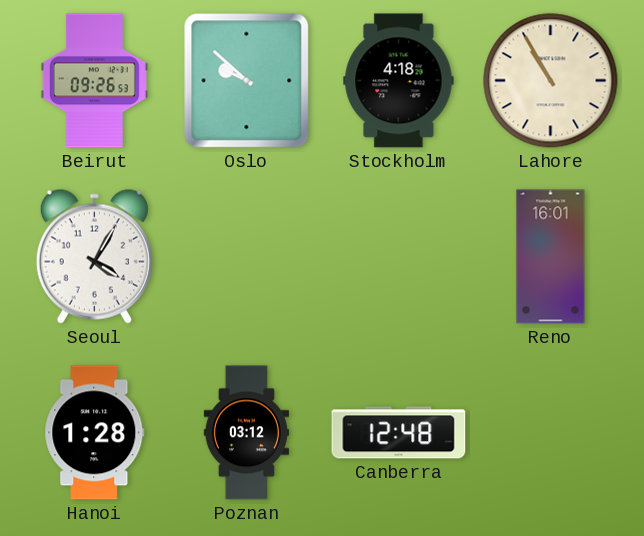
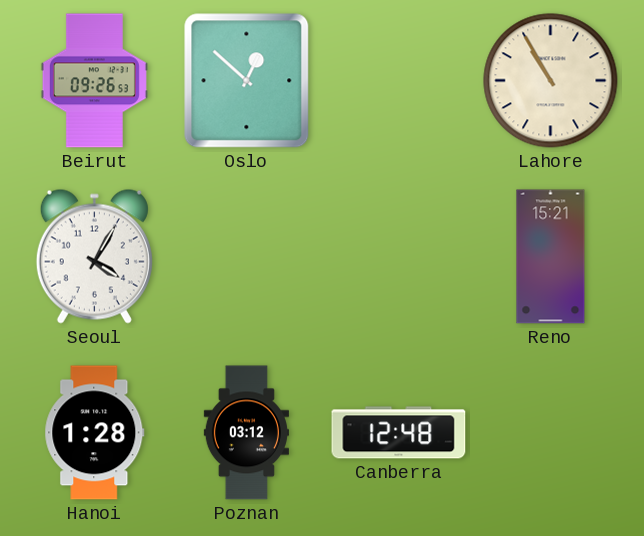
Oslo: 9:52 -> 12:52
Stockholm: 4:18 -> none
Reno: 16:01 -> 15:21
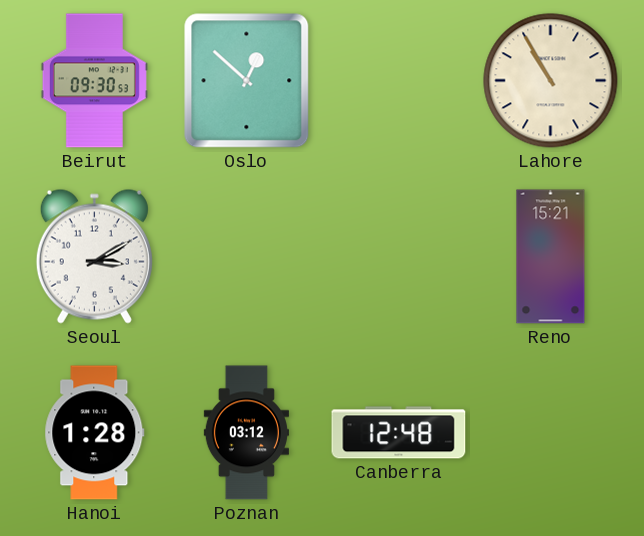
Beirut: 09:26 -> 09:30
Seoul: 4:05 -> 3:10
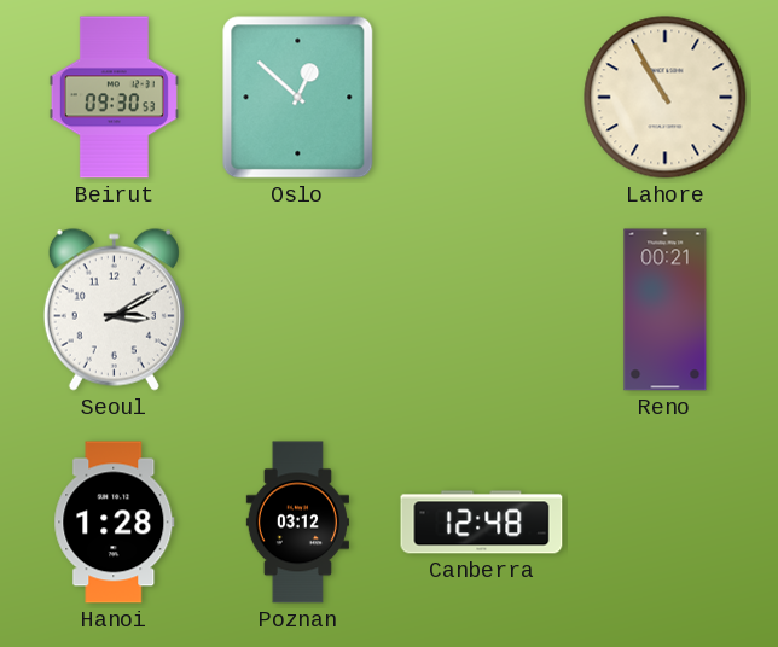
Reno: 15:21 -> 00:21
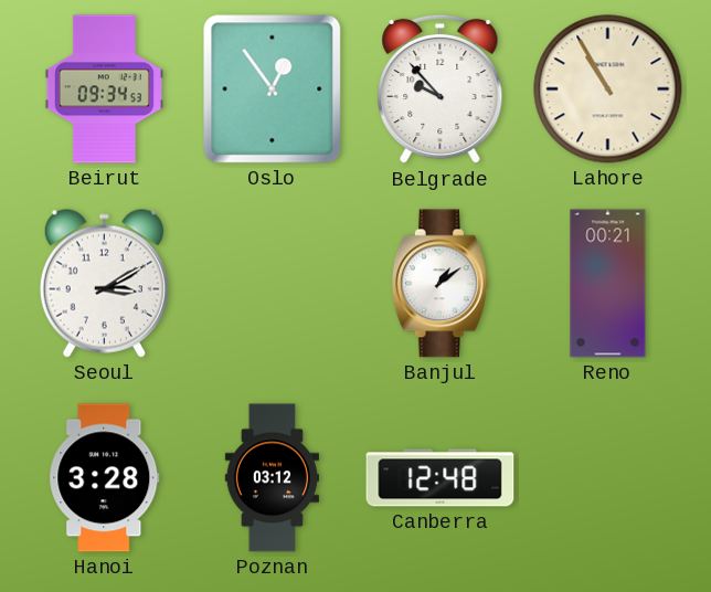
Beirut: 09:30 -> 09:34
Oslo: 12:52 -> 12:54
Belgrade: none -> 9:53
Banjul: none -> 1:09
Hanoi: 1:28 -> 3:28
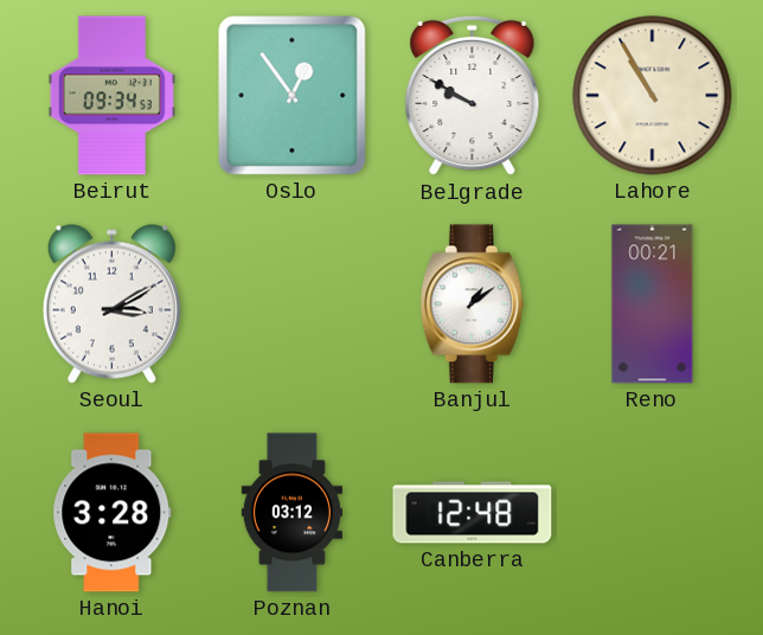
Belgrade: 9:53 -> 9:50
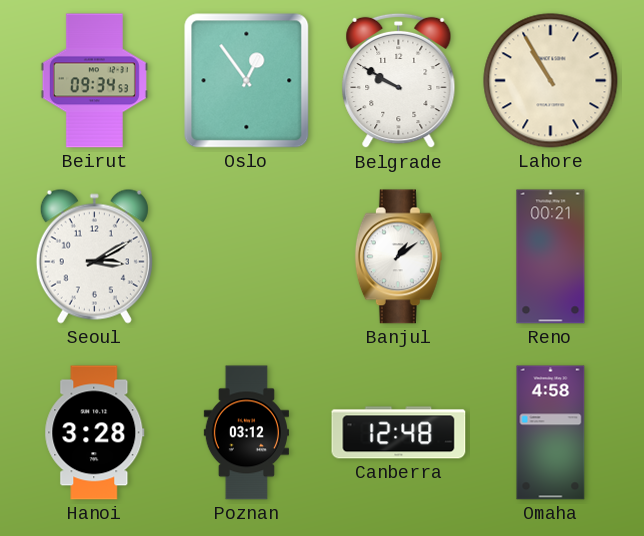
Omaha: none -> 4:58
